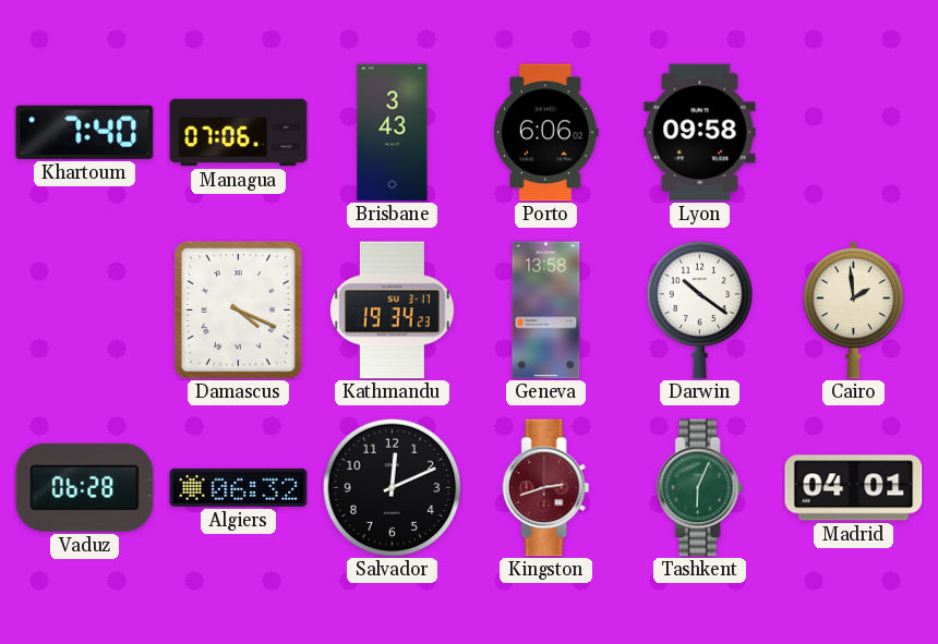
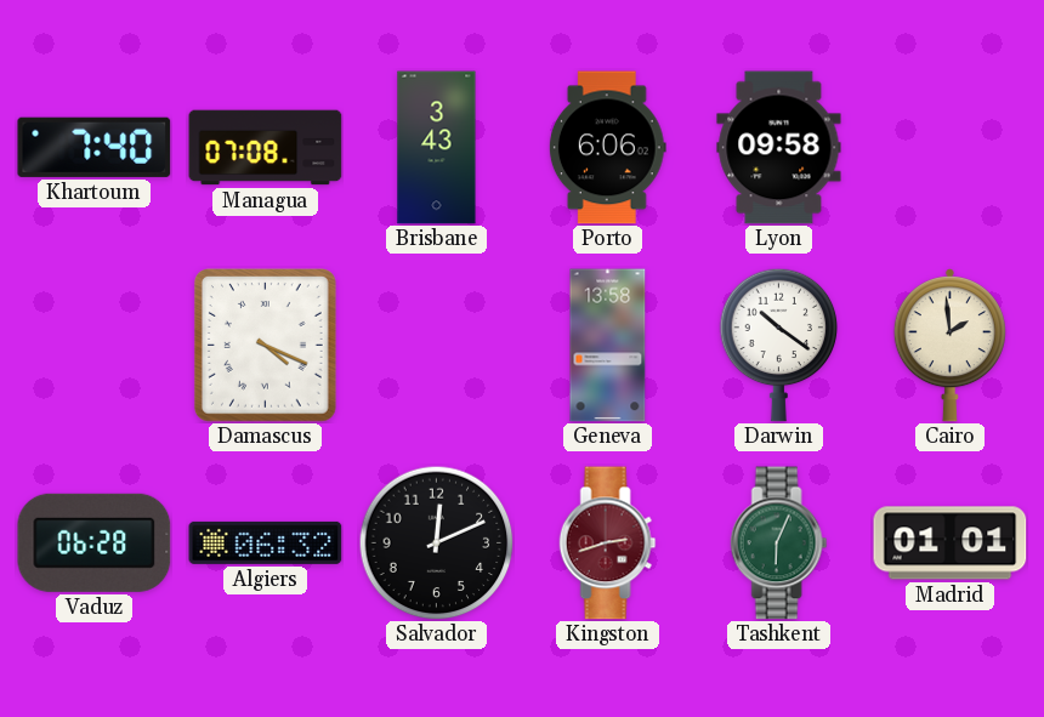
Managua: 07:06 -> 07:08
Kathmandu: 19:34 -> none
Madrid: 04:01 -> 01:01
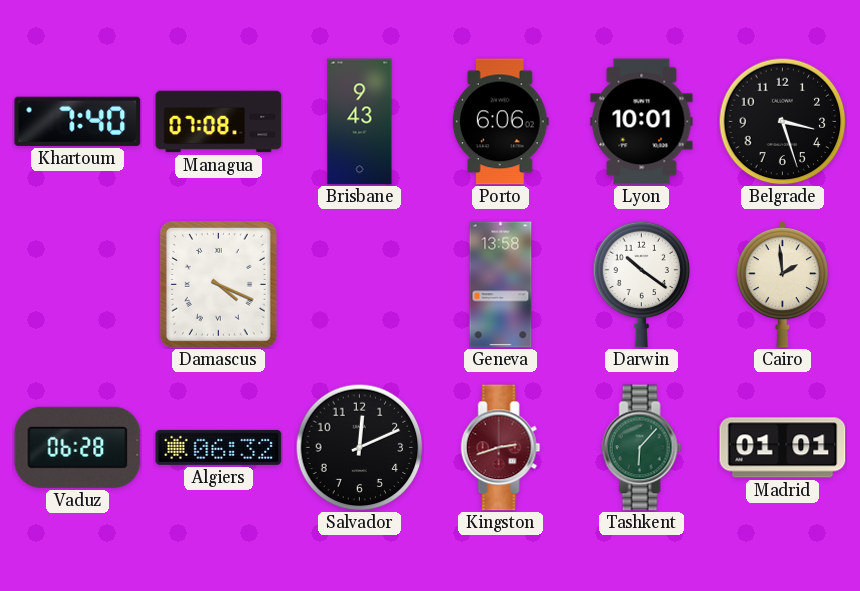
Brisbane: 3:43 -> 9:43
Lyon: 09:58 -> 10:01
Belgrade: none -> 3:27
Tashkent: 6:04 -> 6:07
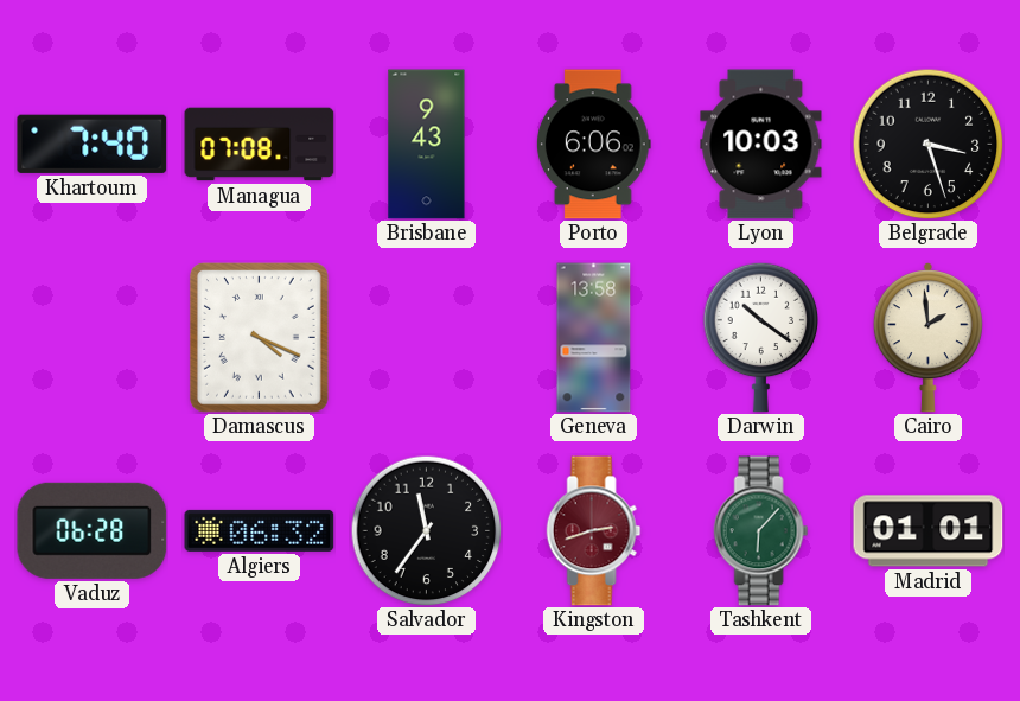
Lyon: 10:01 -> 10:03
Salvador: 12:11 -> 11:36
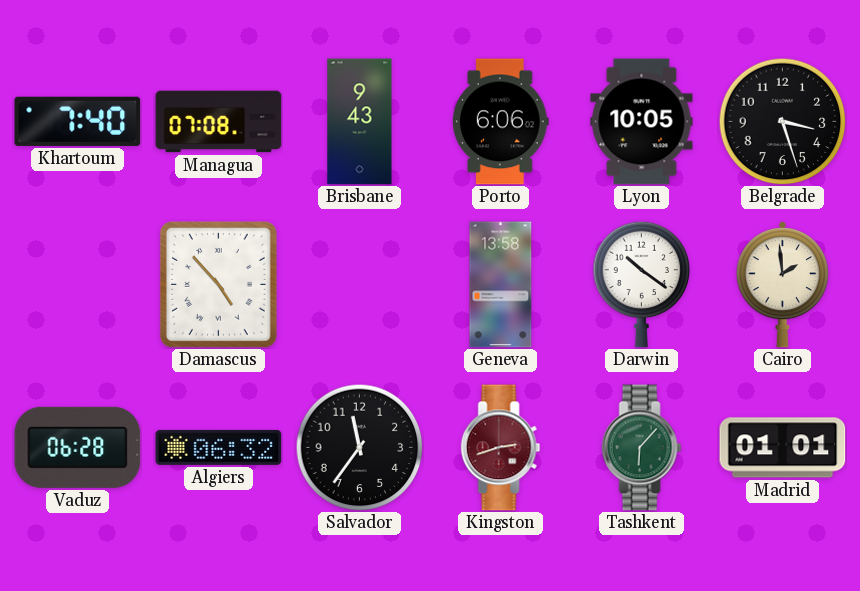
Lyon: 10:03 -> 10:05
Damascus: 4:19 -> 4:53
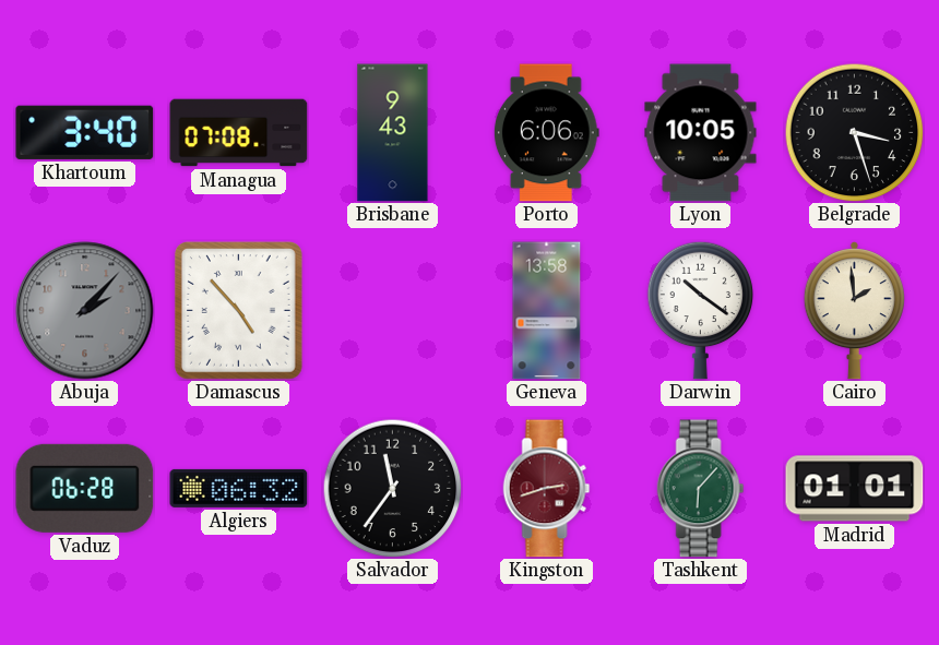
Khartoum: 7:40 -> 3:40
Abuja: none -> 2:07
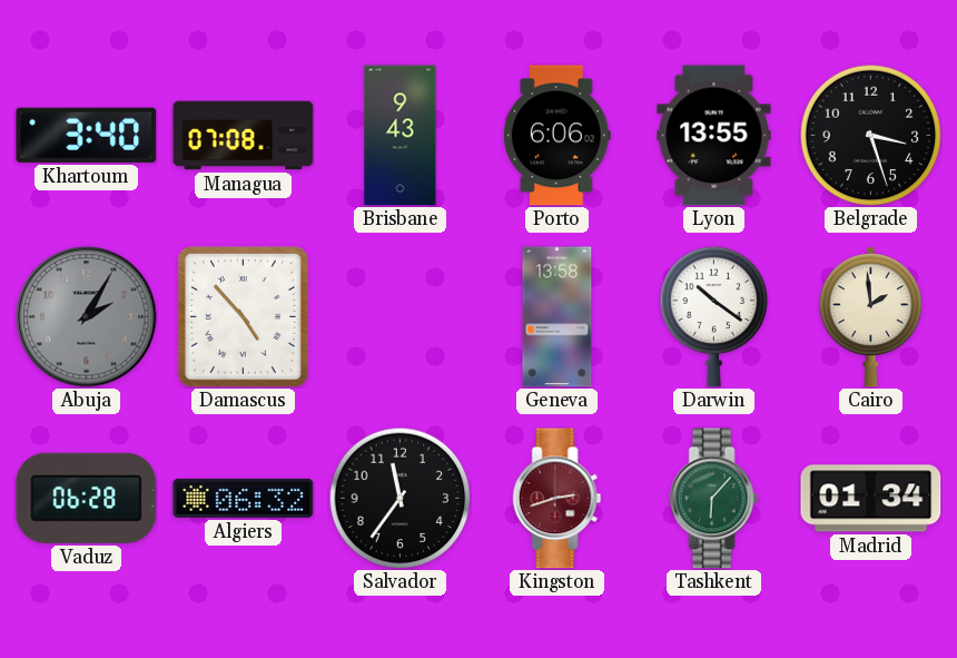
Lyon: 10:05 -> 13:55
Abuja: 2:07 -> 2:05
Madrid: 01:01 -> 01:34
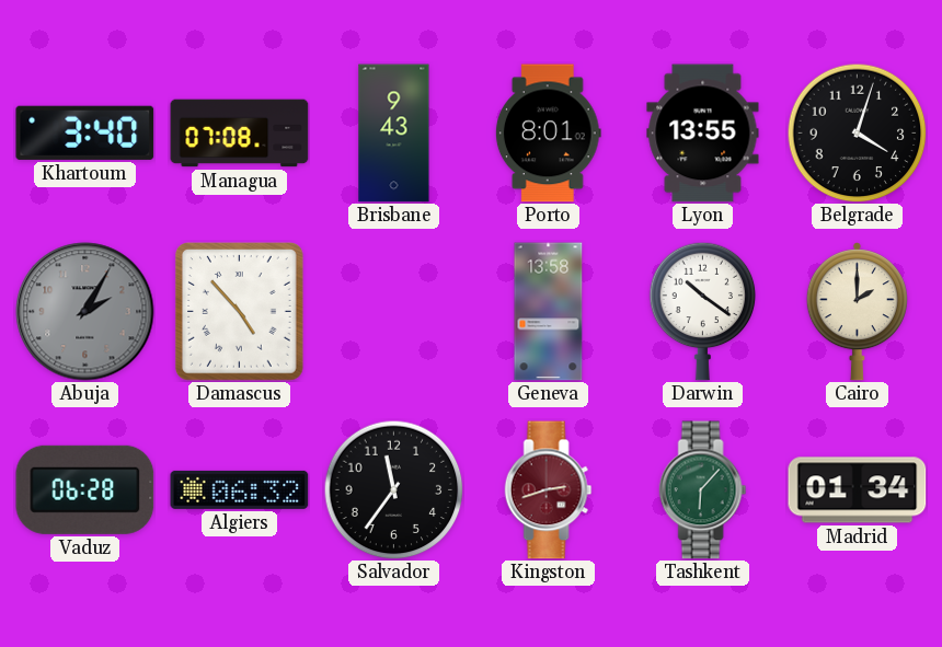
Porto: 6:06 -> 8:01
Belgrade: 3:27 -> 4:03
Cairo: 1:59 -> 2:00
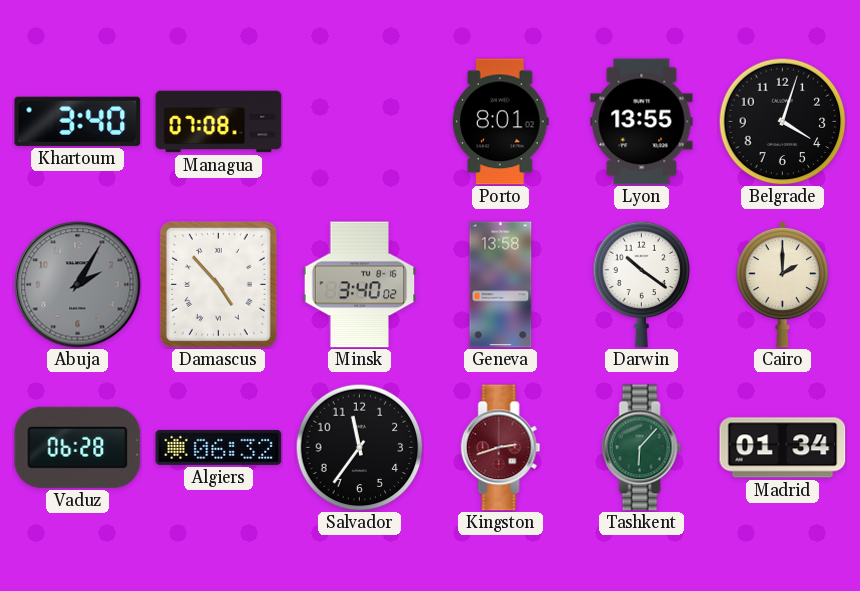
Brisbane: 9:43 -> none
Minsk: none -> 3:40
